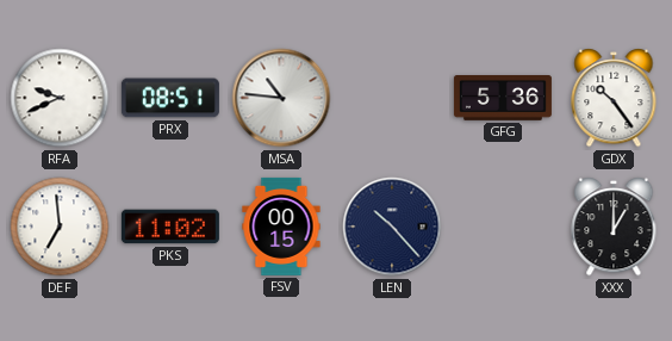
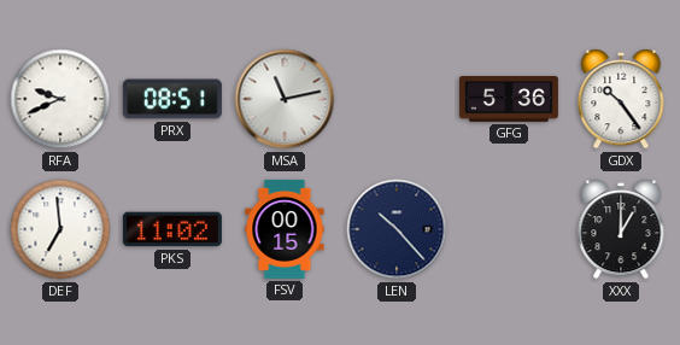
MSA: 10:46 -> 11:13
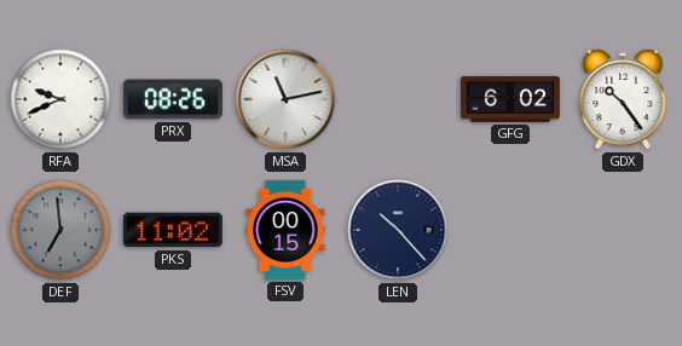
PRX: 08:51 -> 08:26
GFG: 5:36 -> 6:02
DEF dial: white -> grey
XXX: 1:00 -> none
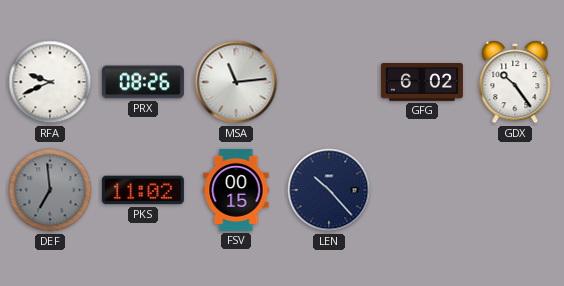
MSA: 11:13 -> 11:14
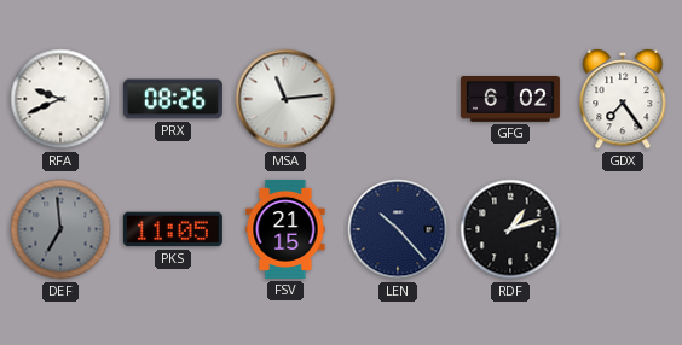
GDX: 10:24 -> 7:24
PKS: 11:02 -> 11:05
FSV: 00:15 -> 21:15
RDF: none -> 1:12
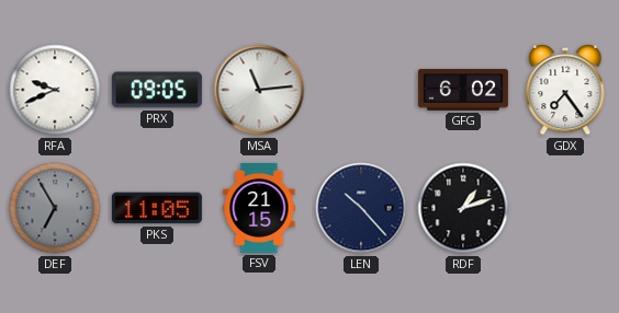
PRX: 08:26 -> 09:05
DEF: 6:59 -> 6:55
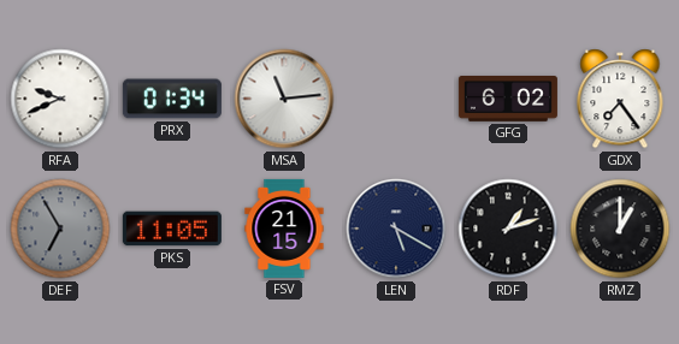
PRX: 09:05 -> 01:34
LEN: 10:23 -> 5:20
RMZ: none -> 1:00
